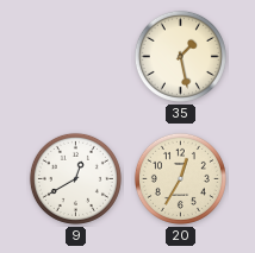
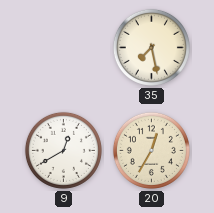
35: 1:28 -> 7:28
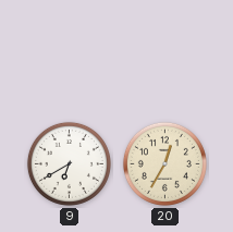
35: 7:28 -> none
9: 12:40 -> 6:40
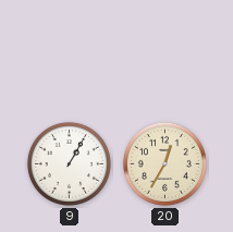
9: 6:40 -> 1:05
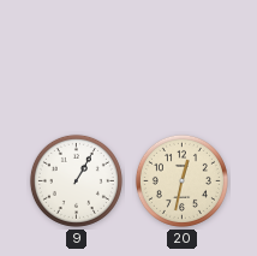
20: 12:35 -> 12:32
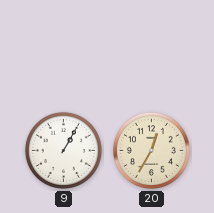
20: 12:32 -> 12:35
